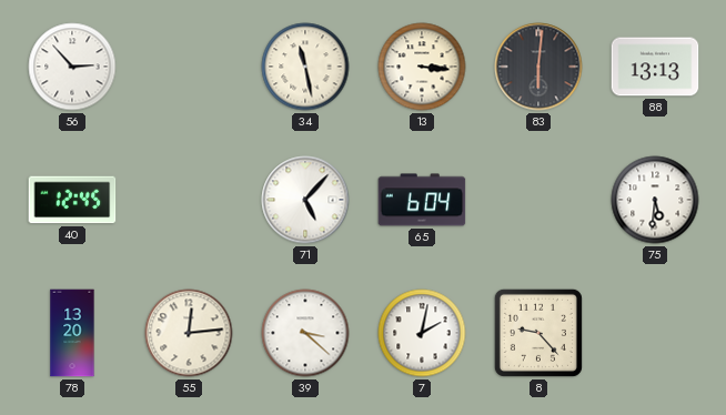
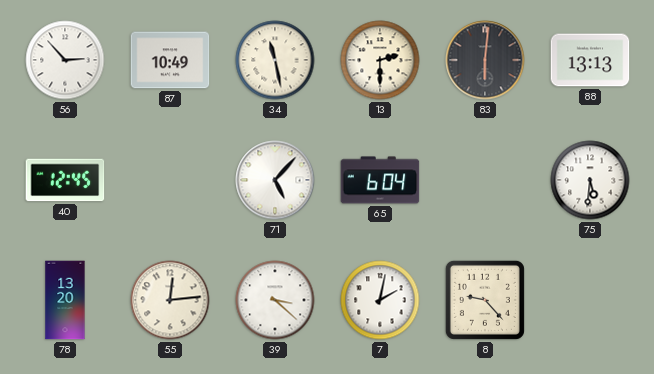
87: none -> 10:49
13: 3:16 -> 2:30
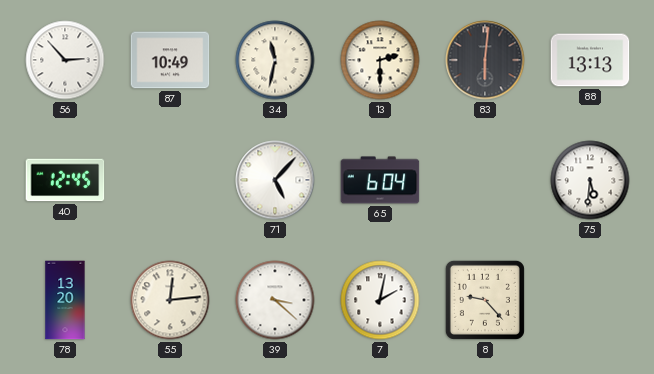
34: 11:28 -> 11:32
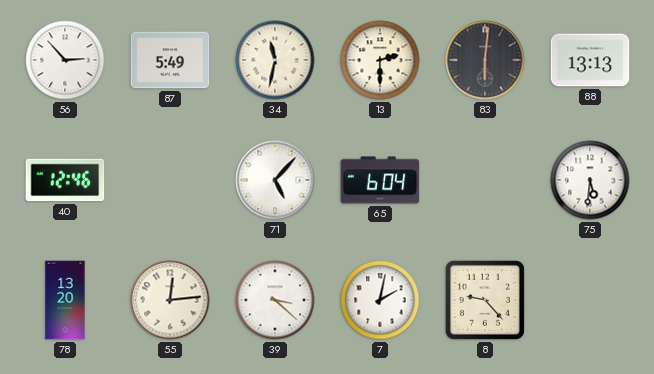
87: 10:49 -> 5:49
40: 12:45 -> 12:46
